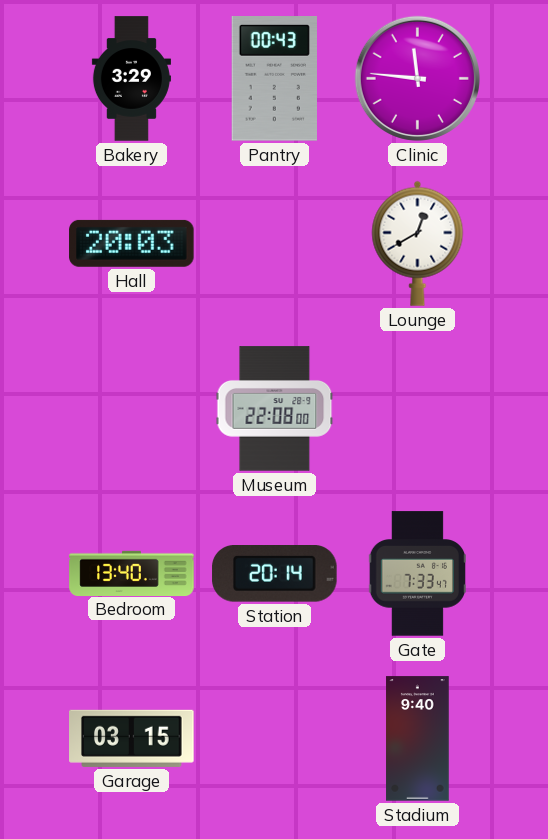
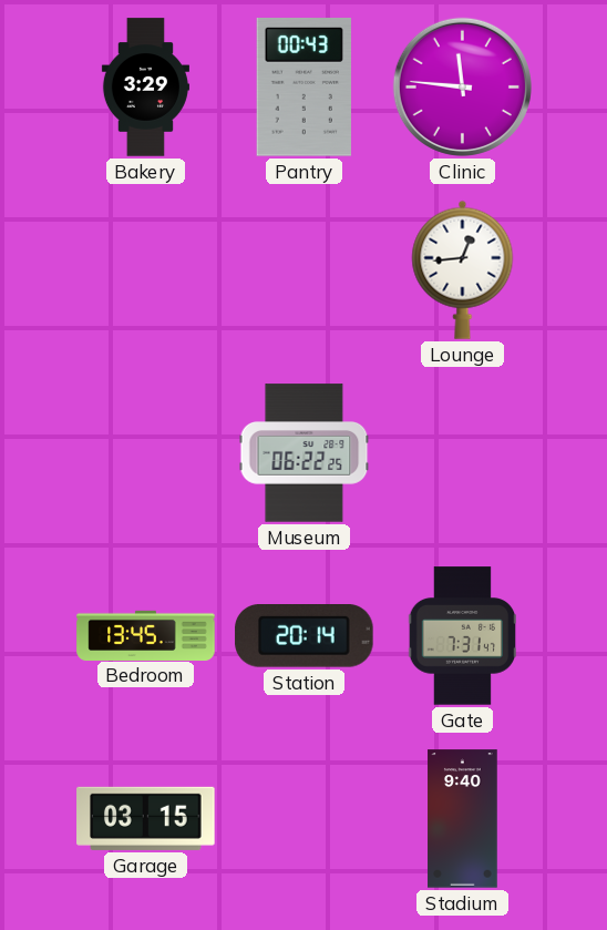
Hall: 20:03 -> none
Lounge: 12:40 -> 12:44
Museum: 22:08 -> 06:22
Bedroom: 13:40 -> 13:45
Gate: 7:33 -> 7:31
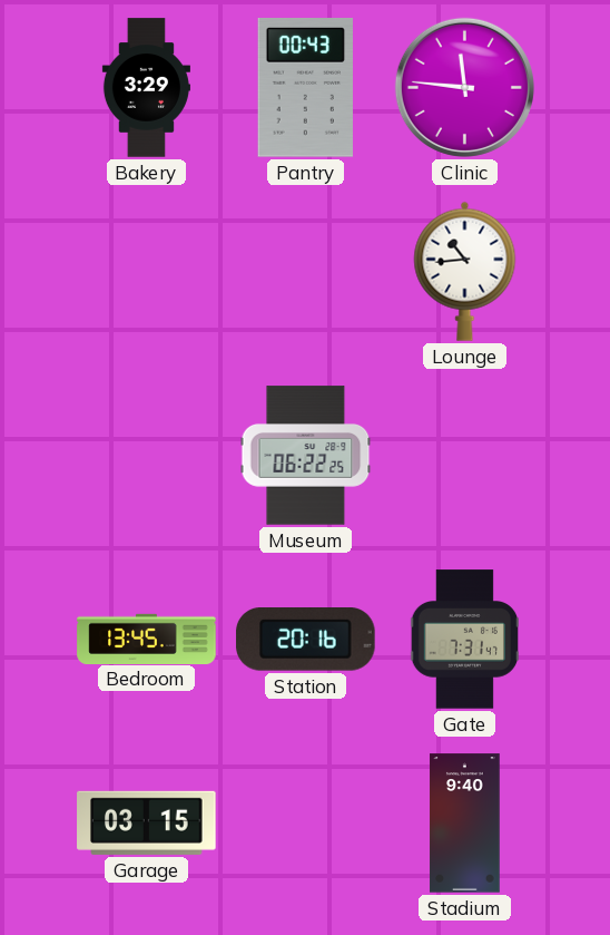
Lounge: 12:44 -> 10:44
Station: 20:14 -> 20:16
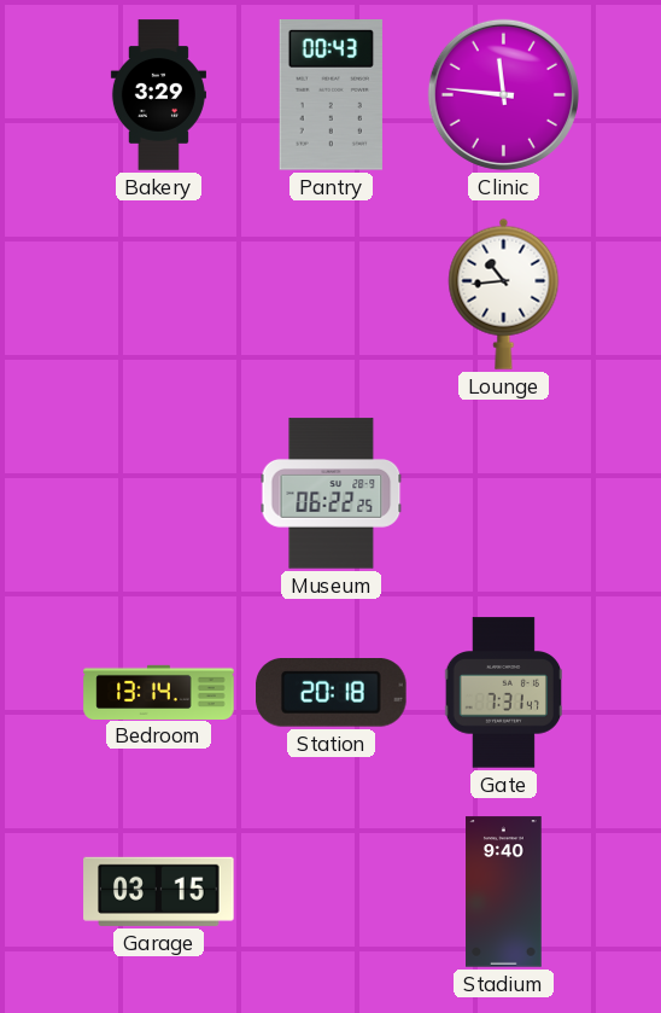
Bedroom: 13:45 -> 13:14
Station: 20:16 -> 20:18
